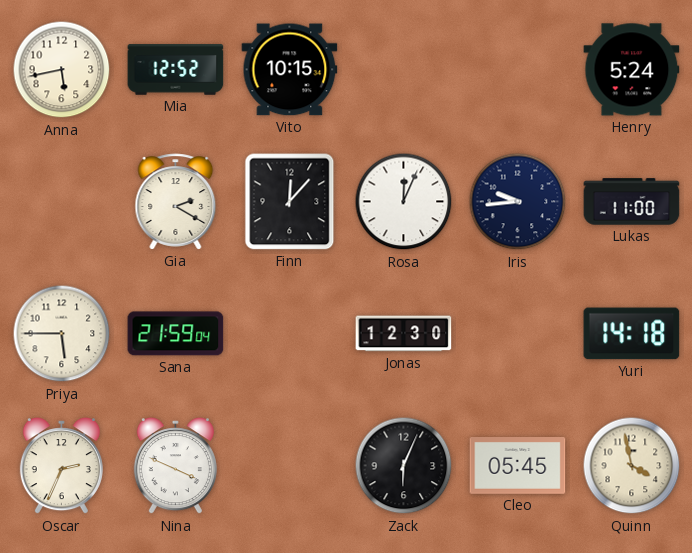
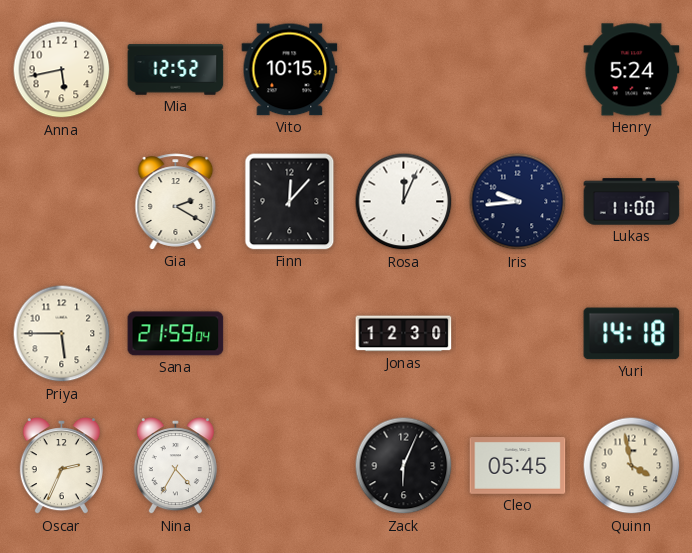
Nina: 3:49 -> 4:35
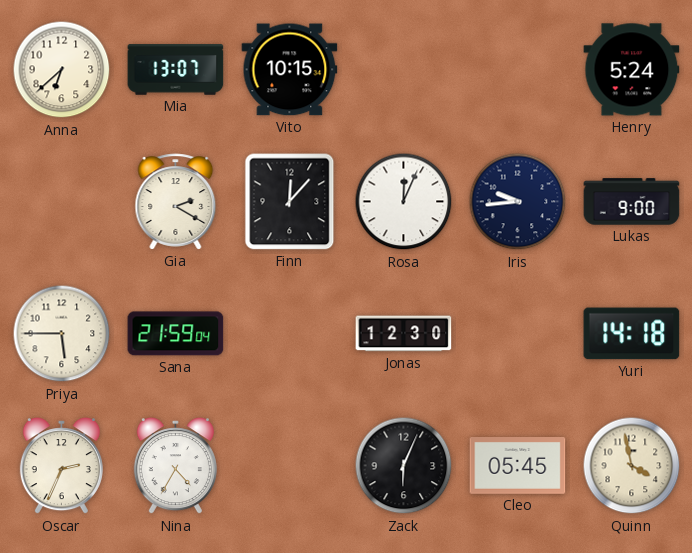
Anna: 5:43 -> 6:38
Mia: 12:52 -> 13:07
Lukas: 11:00 -> 9:00
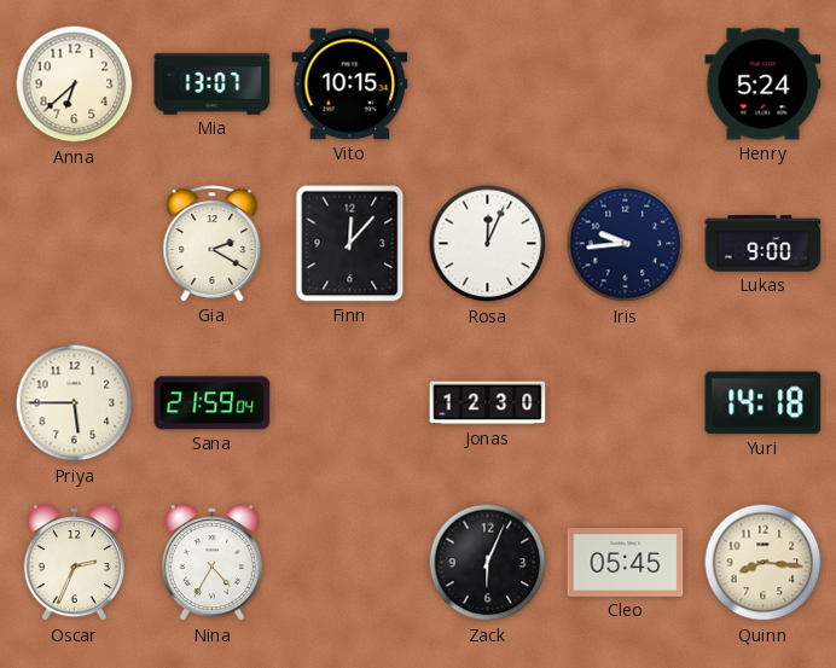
Quinn: 3:58 -> 8:16
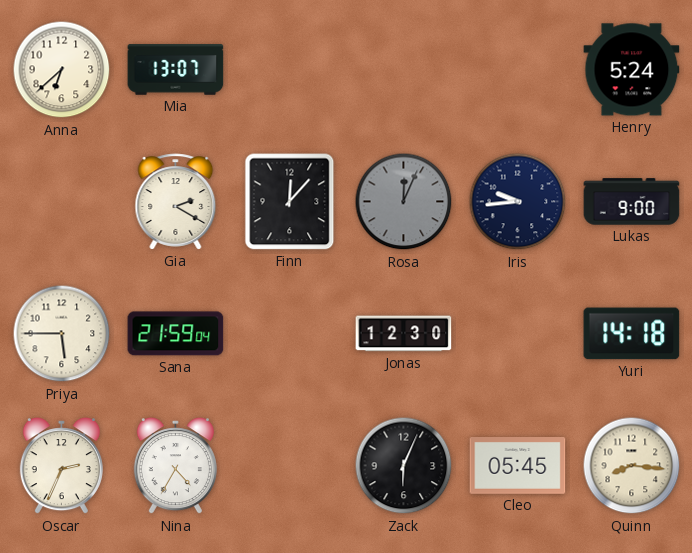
Vito: 10:15 -> none
Rosa dial: white -> grey
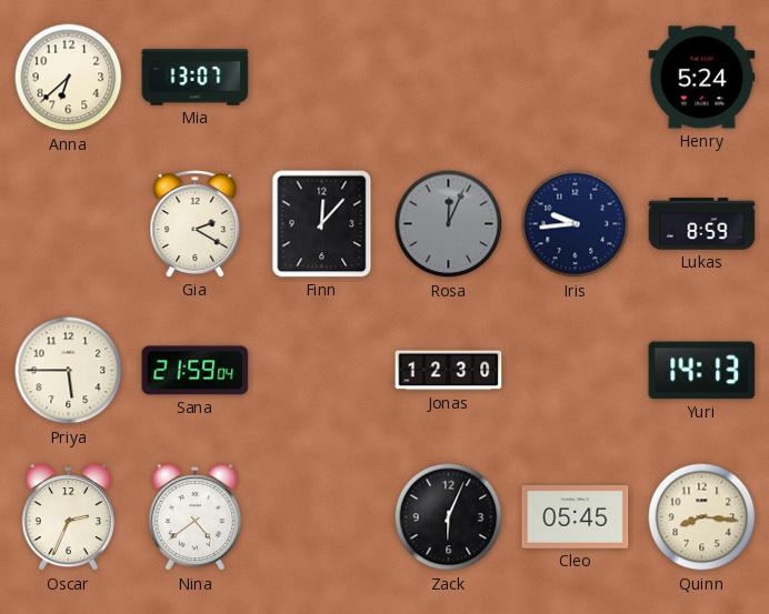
Lukas: 9:00 -> 8:59
Yuri: 14:18 -> 14:13
Nina: 4:35 -> 4:39
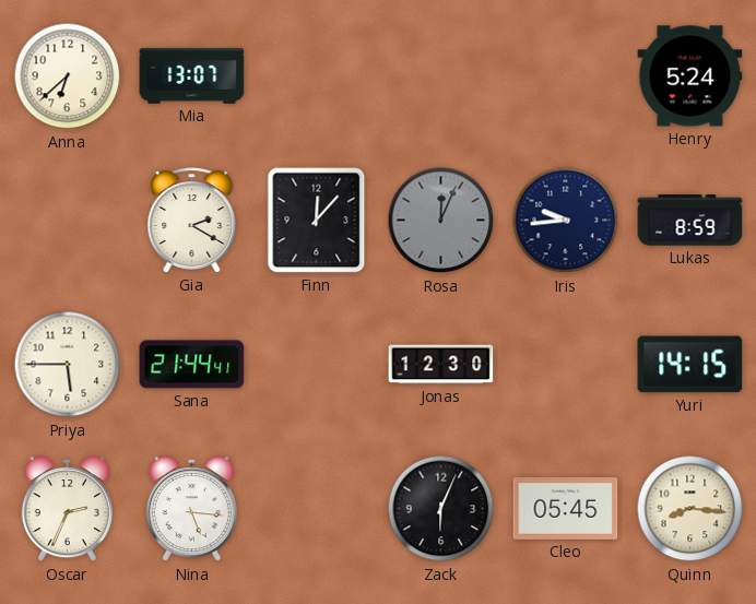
Sana: 21:59 -> 21:44
Yuri: 14:13 -> 14:15
Nina: 4:39 -> 5:16
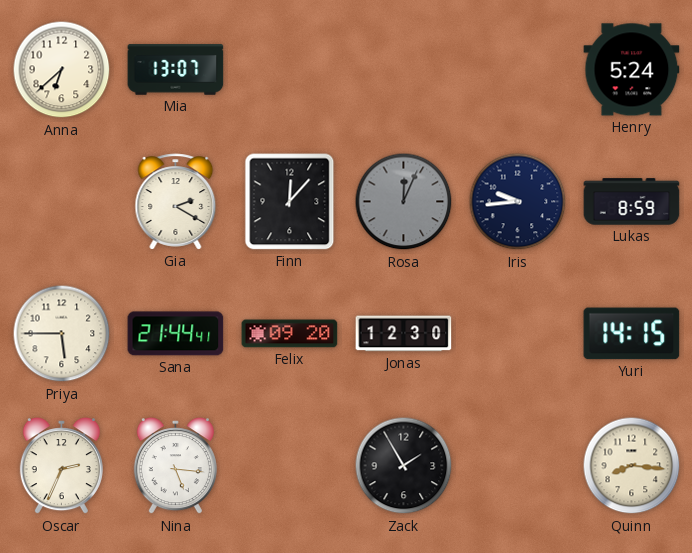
Felix: none -> 09:20
Zack: 6:04 -> 1:55
Cleo: 05:45 -> none
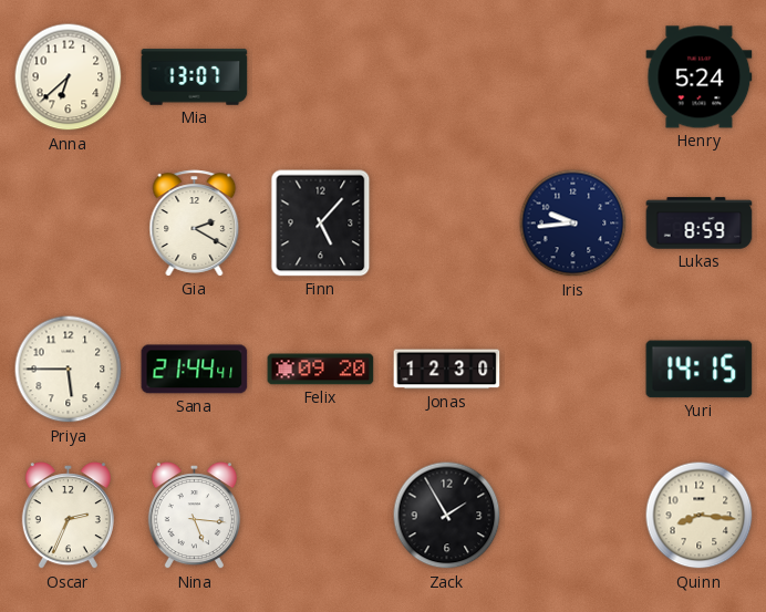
Finn: 12:07 -> 5:07
Rosa: 12:04 -> none
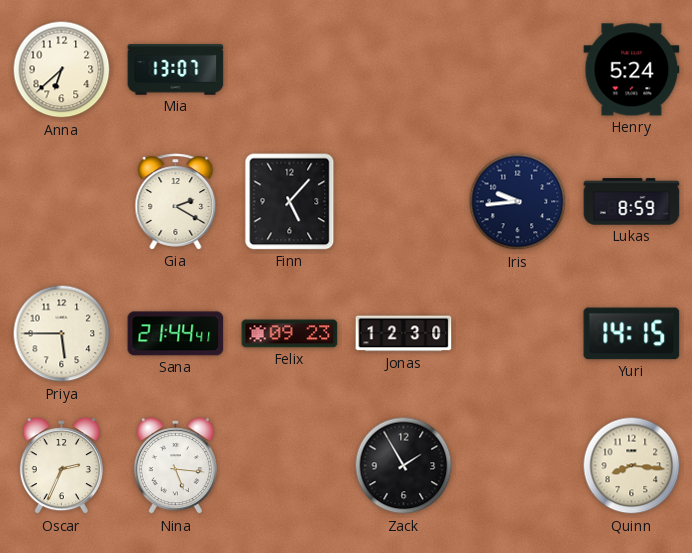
Felix: 09:20 -> 09:23
